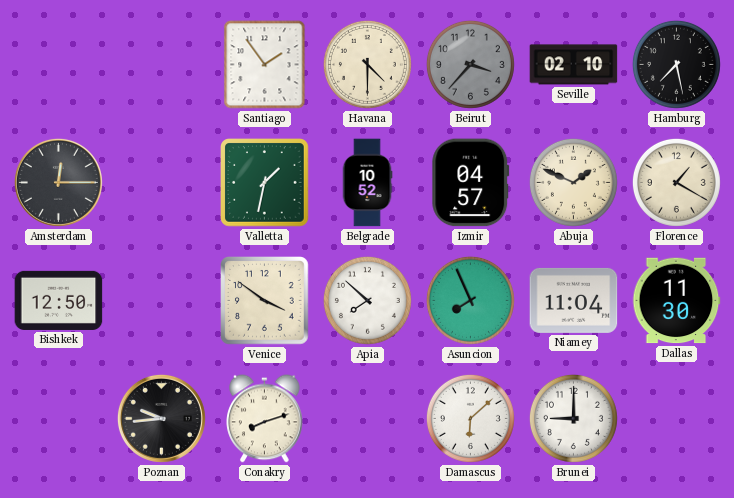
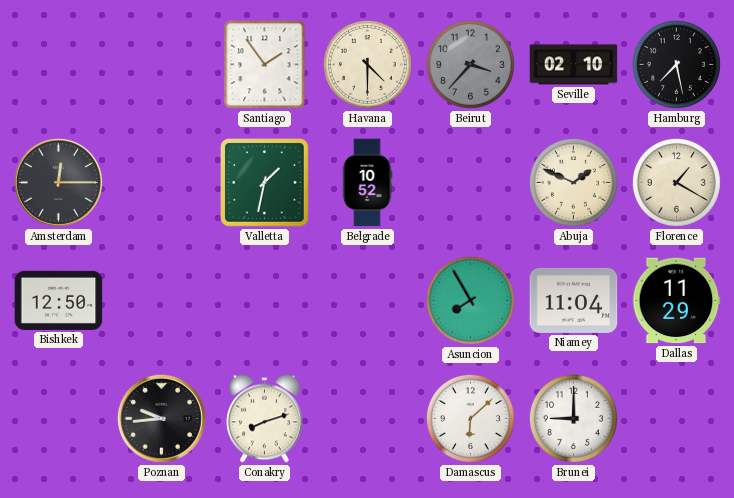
Izmir: 04:57 -> none
Venice: 3:51 -> none
Apia: 7:52 -> none
Asuncion: 7:56 -> 7:55
Dallas: 11:30 -> 11:29
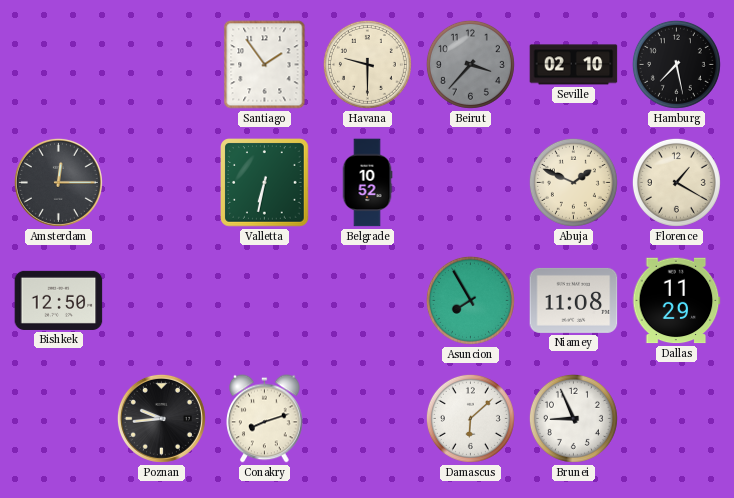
Havana: 4:30 -> 9:30
Valletta: 1:32 -> 6:32
Niamey: 11:04 -> 11:08
Brunei: 9:00 -> 8:56
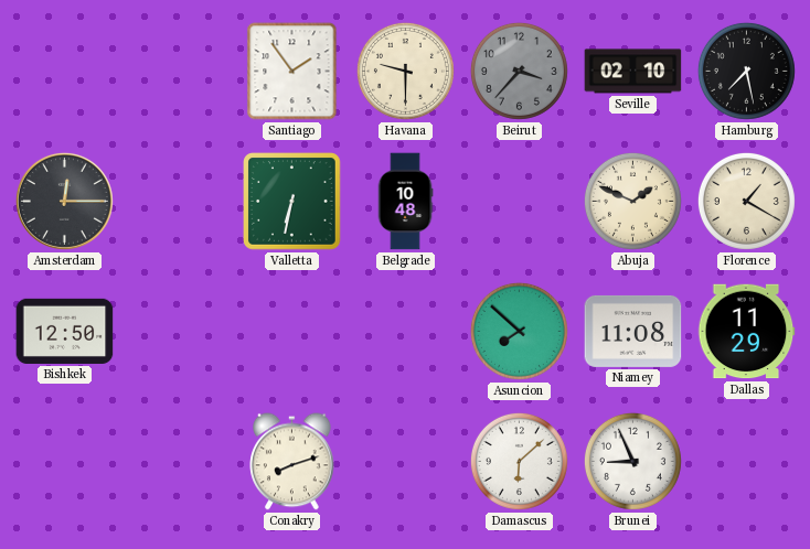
Belgrade: 10:52 -> 10:48
Asuncion: 7:55 -> 7:52
Poznan: 9:44 -> none
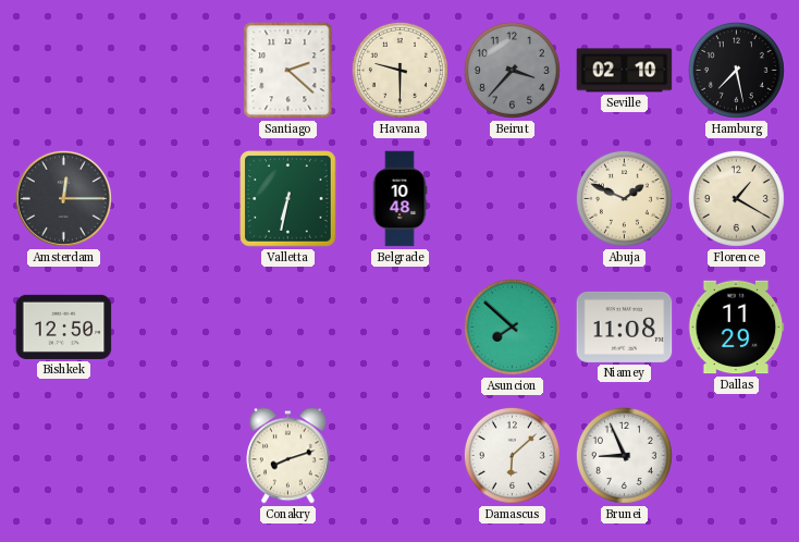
Santiago: 1:54 -> 2:22
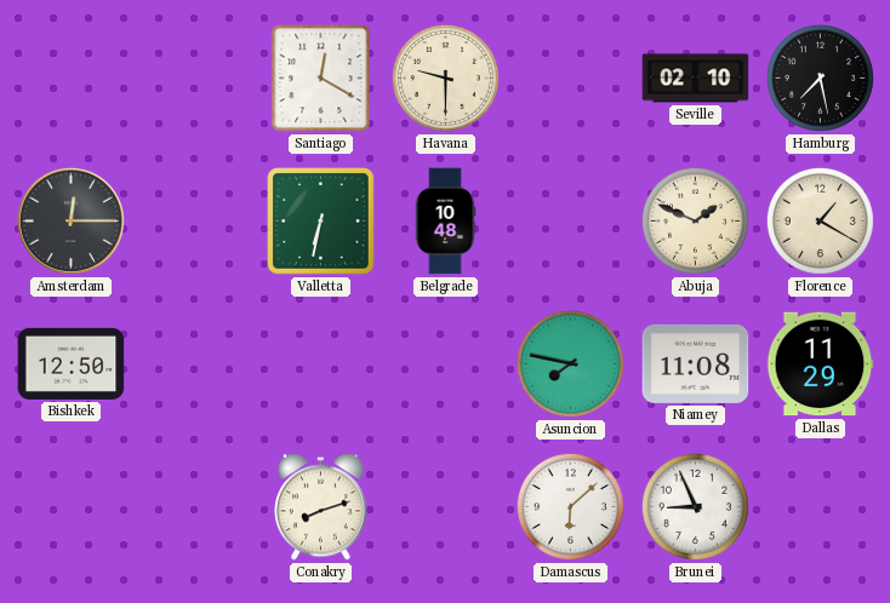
Santiago: 2:22 -> 12:20
Beirut: 3:37 -> none
Asuncion: 7:52 -> 7:47
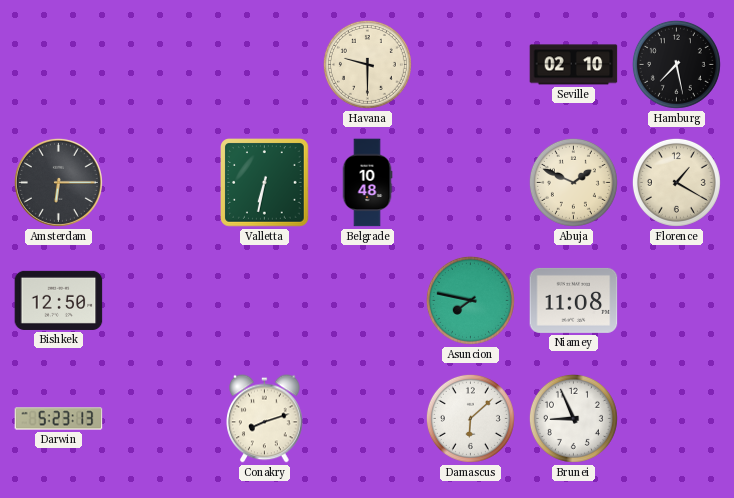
Santiago: 12:20 -> none
Amsterdam: 12:15 -> 6:15
Dallas: 11:29 -> none
Darwin: none -> 5:23
